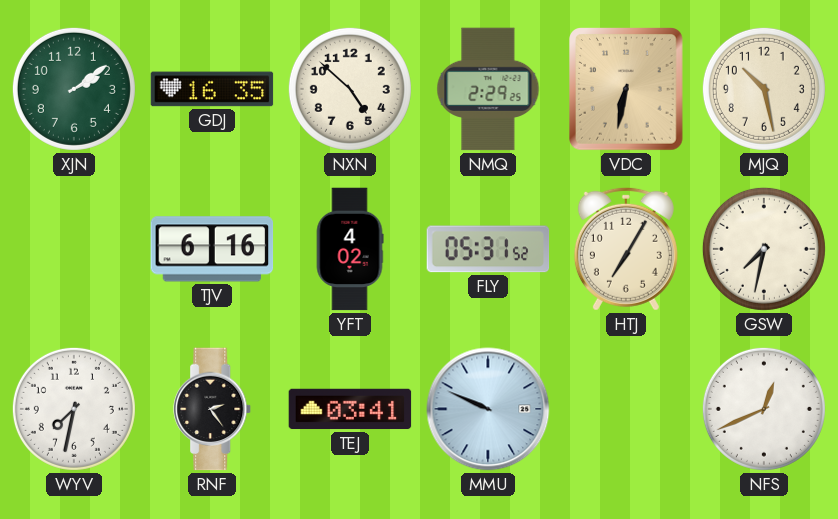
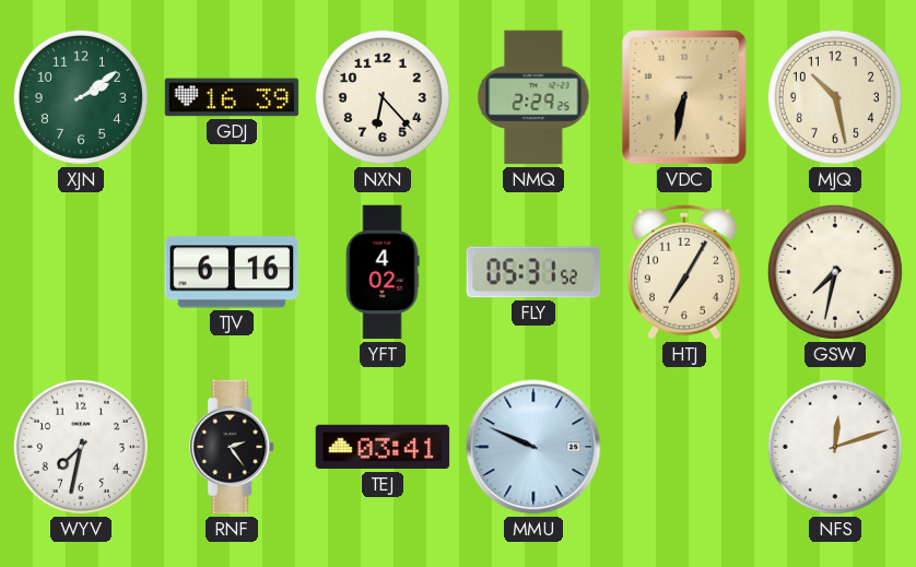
GDJ: 16:35 -> 16:39
NXN: 4:52 -> 6:23
NFS: 12:41 -> 12:12
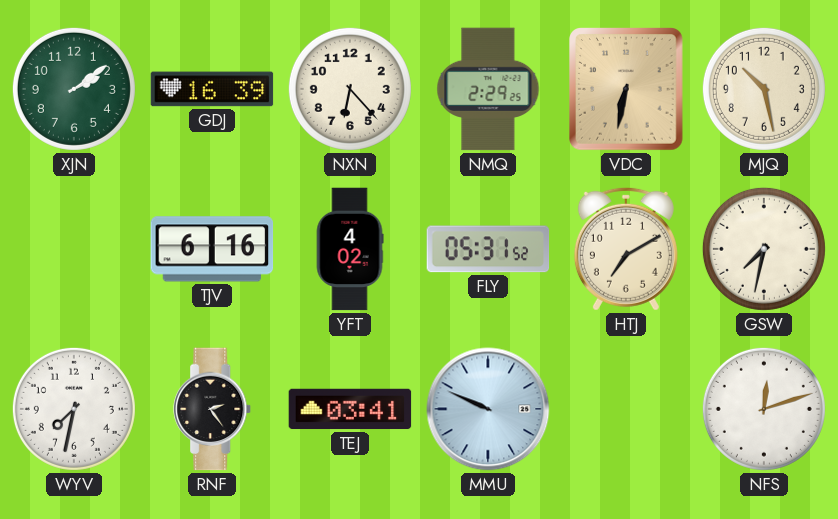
HTJ: 7:05 -> 7:10
